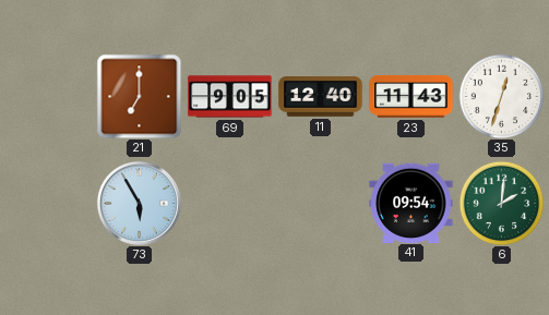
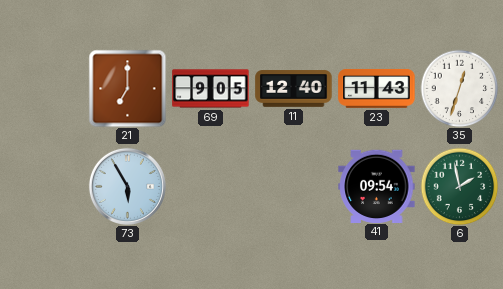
6: 2:01 -> 1:58
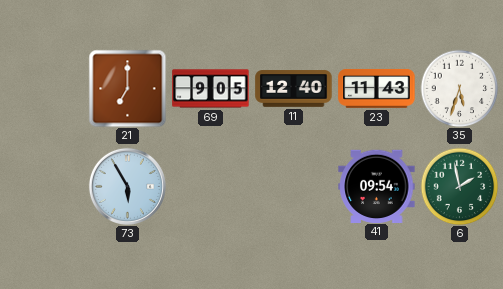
35: 12:33 -> 5:33
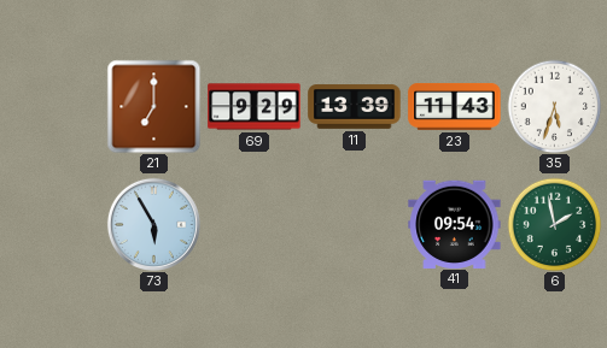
69: 9:05 -> 9:29
11: 12:40 -> 13:39
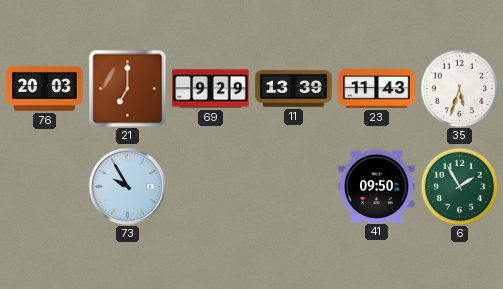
76: none -> 20:03
73: 5:55 -> 9:55
41: 09:54 -> 09:50
6: 1:58 -> 1:55
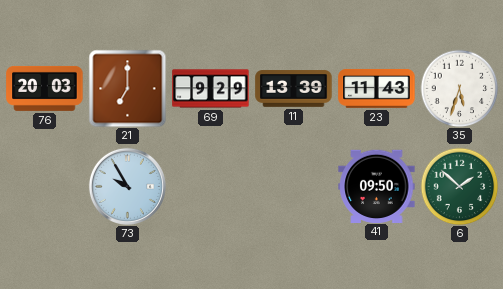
6: 1:55 -> 1:52
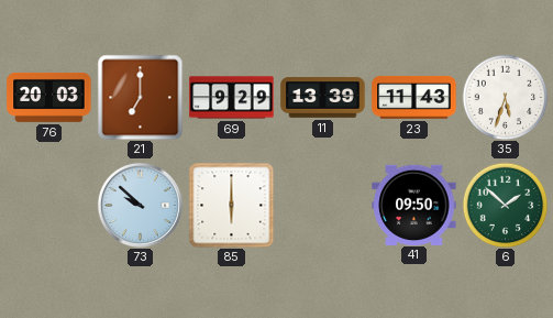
73: 9:55 -> 9:52
85: none -> 6:00
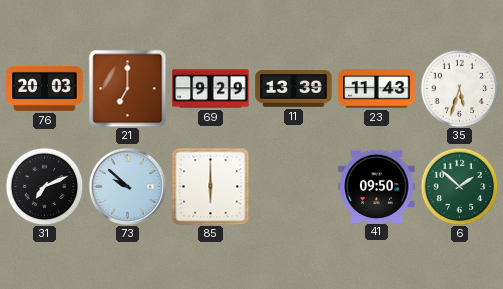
31: none -> 7:11
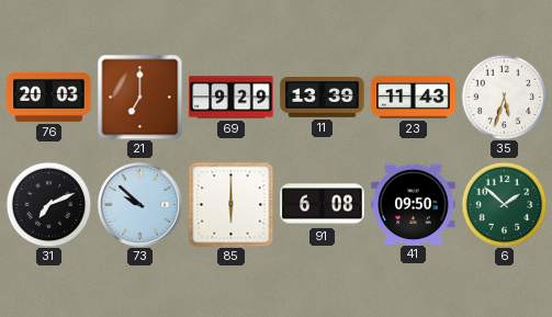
91: none -> 6:08
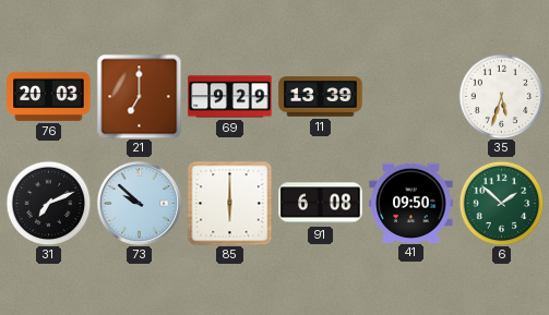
23: 11:43 -> none
